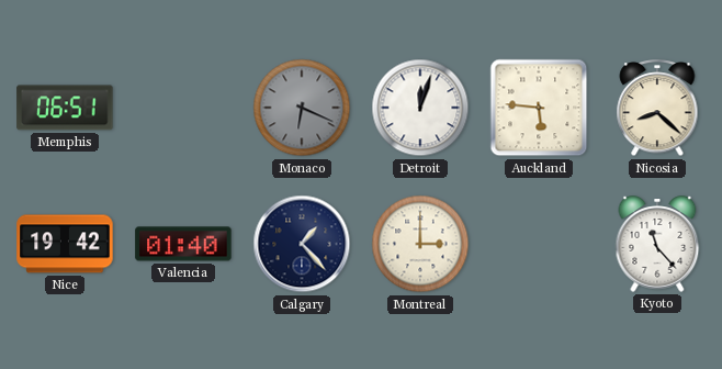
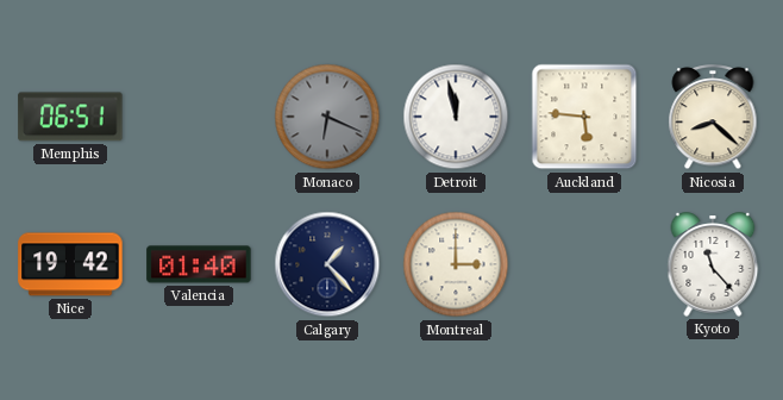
Detroit: 12:03 -> 11:58
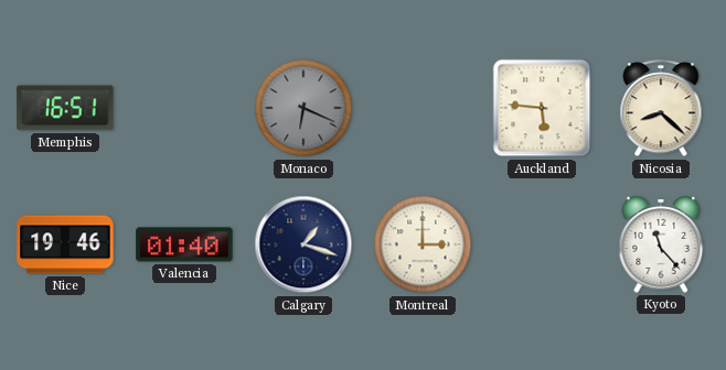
Memphis: 06:51 -> 16:51
Detroit: 11:58 -> none
Nice: 19:42 -> 19:46
Calgary: 1:23 -> 1:18
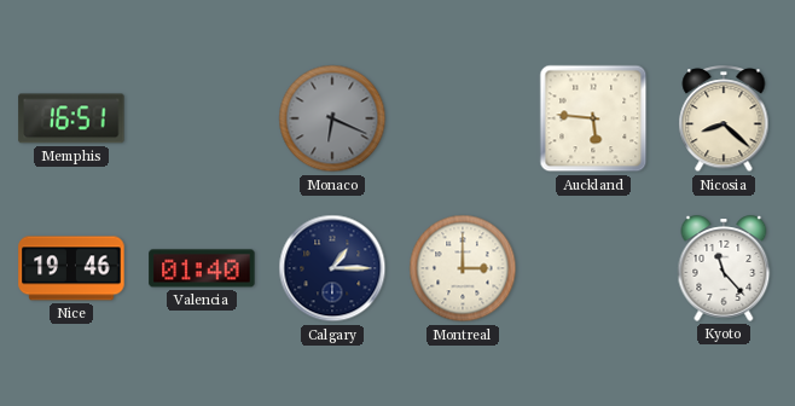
Calgary: 1:18 -> 1:15
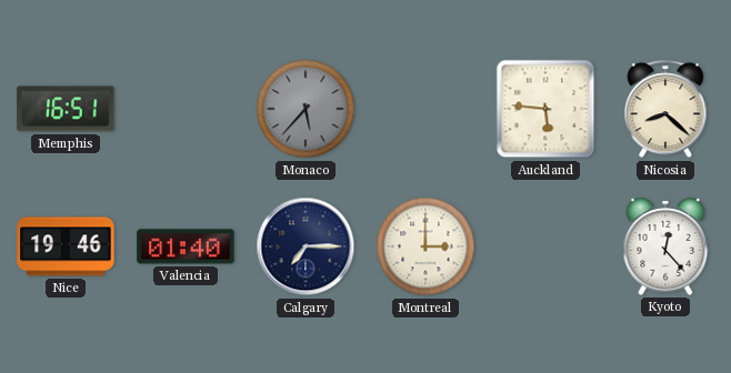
Monaco: 6:19 -> 5:37
Calgary: 1:15 -> 7:15
Kyoto: 11:23 -> 12:23
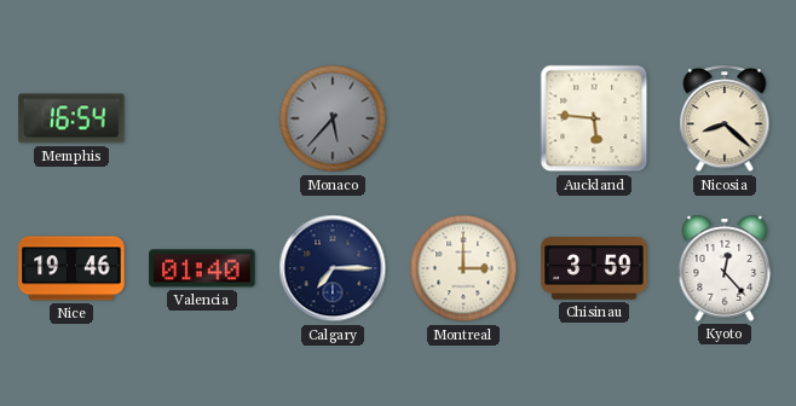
Memphis: 16:51 -> 16:54
Chisinau: none -> 3:59
